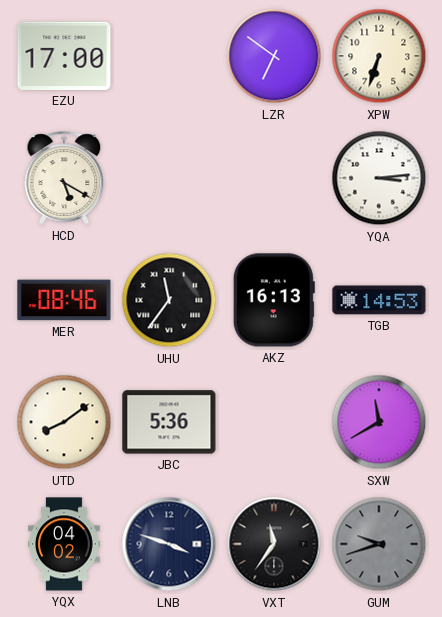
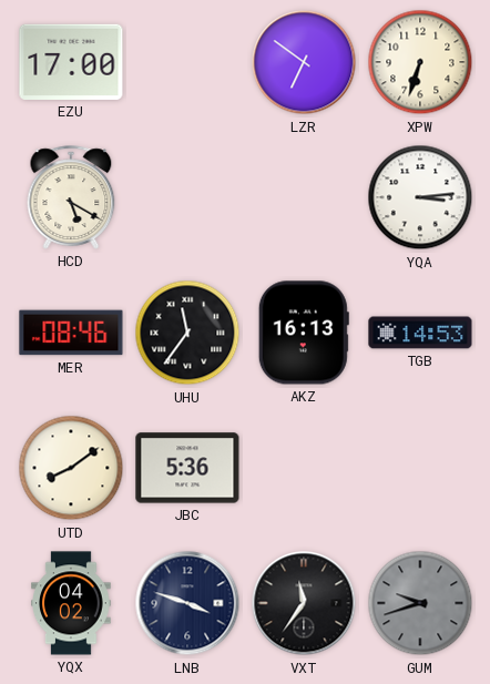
SXW: 11:40 -> none
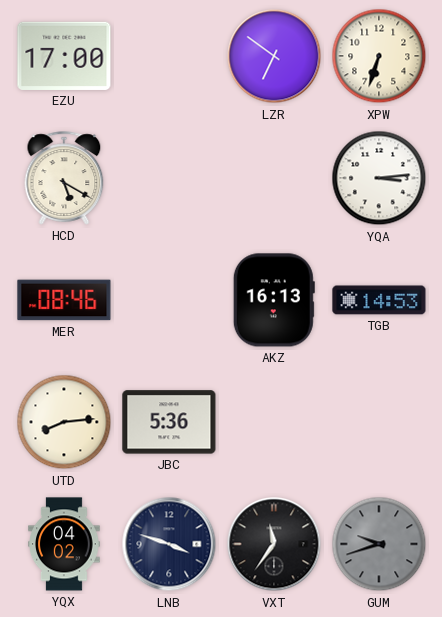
UHU: 11:36 -> none
UTD: 8:09 -> 8:14
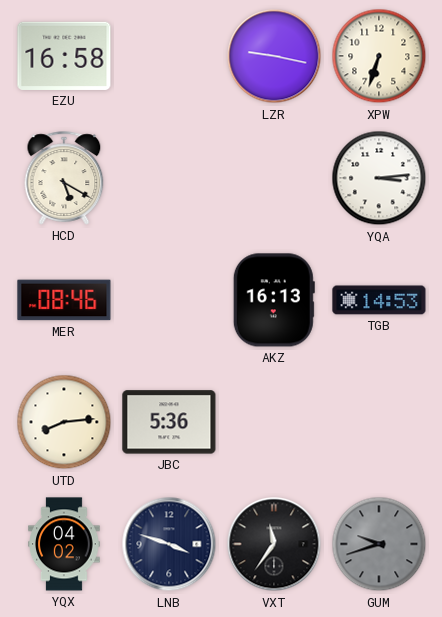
EZU: 17:00 -> 16:58
LZR: 6:51 -> 9:17
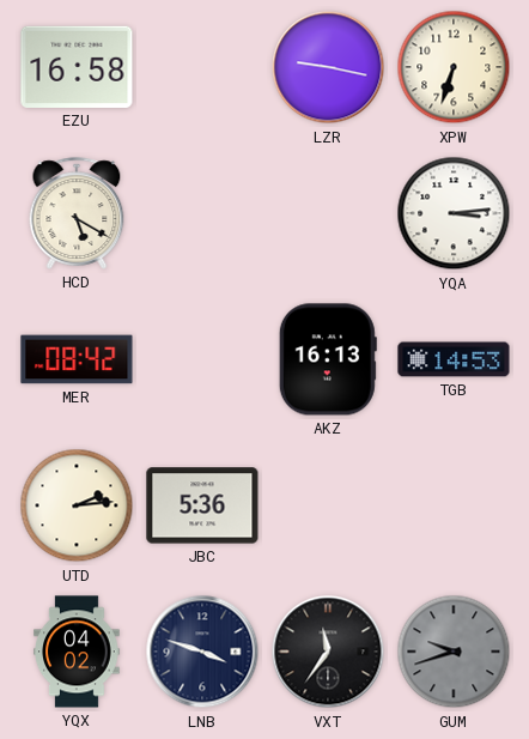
MER: 08:46 -> 08:42
UTD: 8:14 -> 2:14
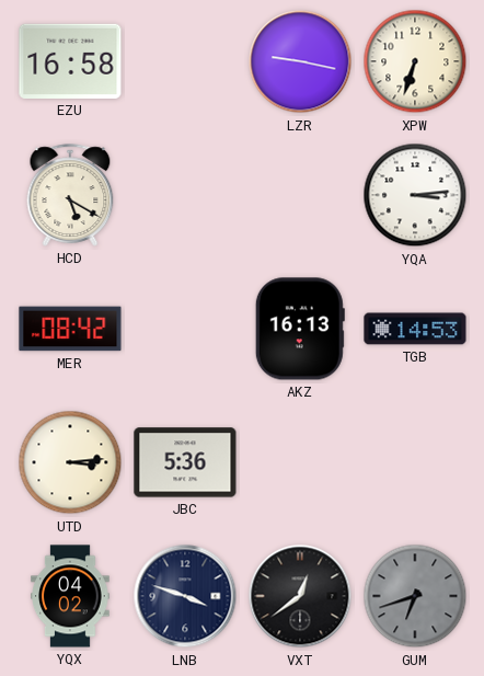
UTD: 2:14 -> 3:14
VXT: 11:36 -> 12:39
GUM: 9:42 -> 6:42
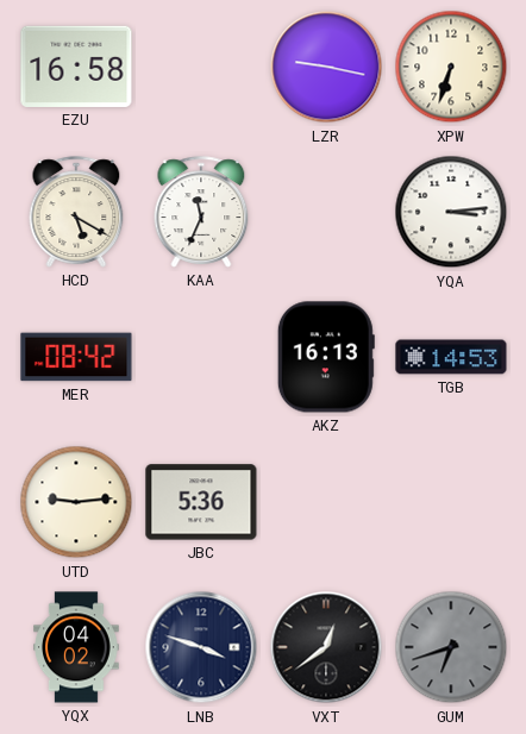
KAA: none -> 11:34
UTD: 3:14 -> 9:14
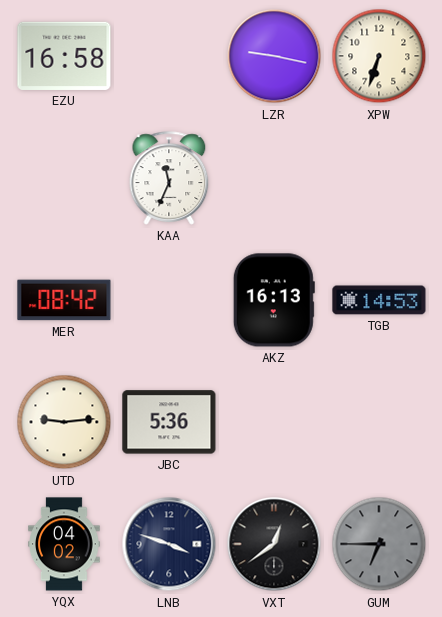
HCD: 5:20 -> none
YQA: 3:14 -> none
GUM: 6:42 -> 6:45
